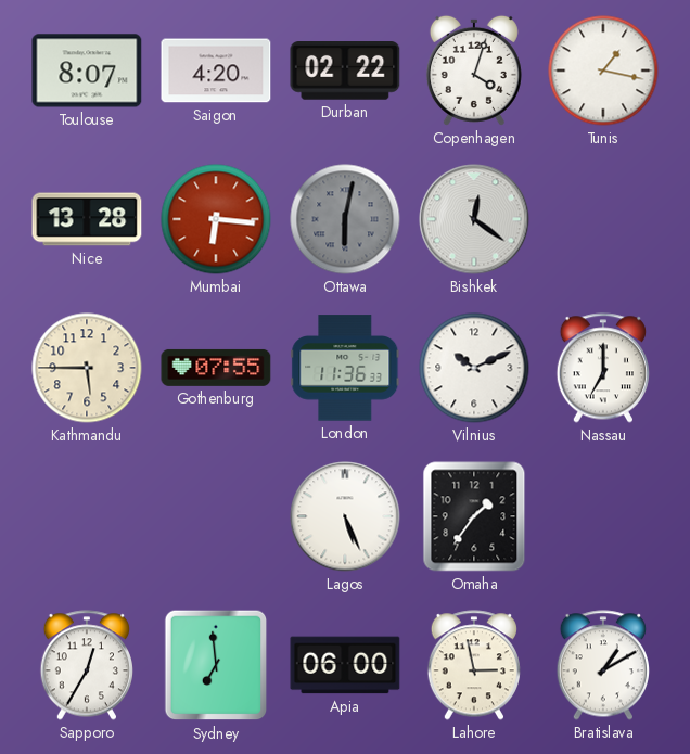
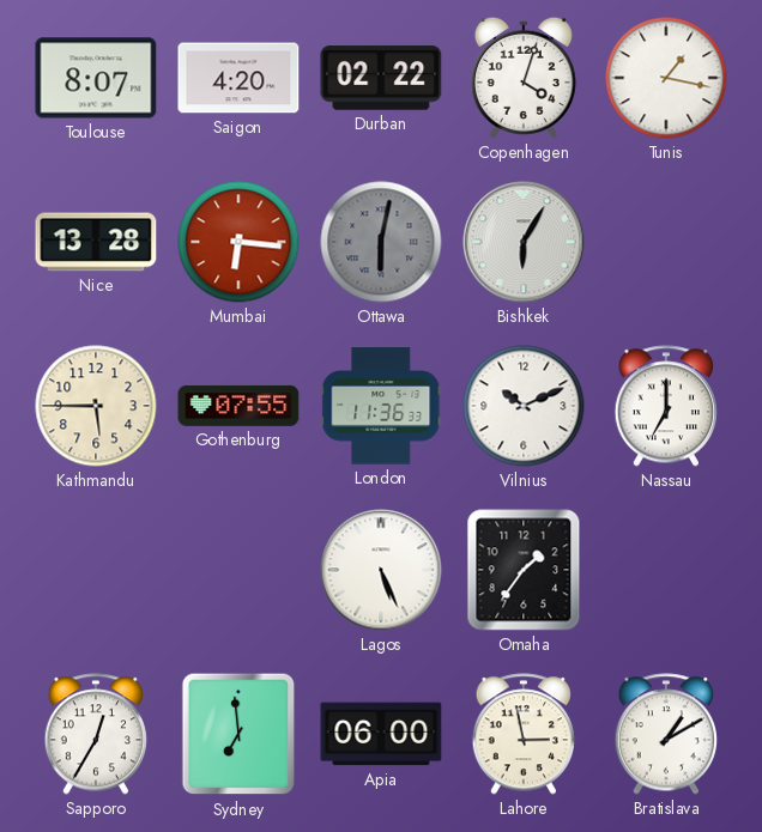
Bishkek: 12:21 -> 6:05
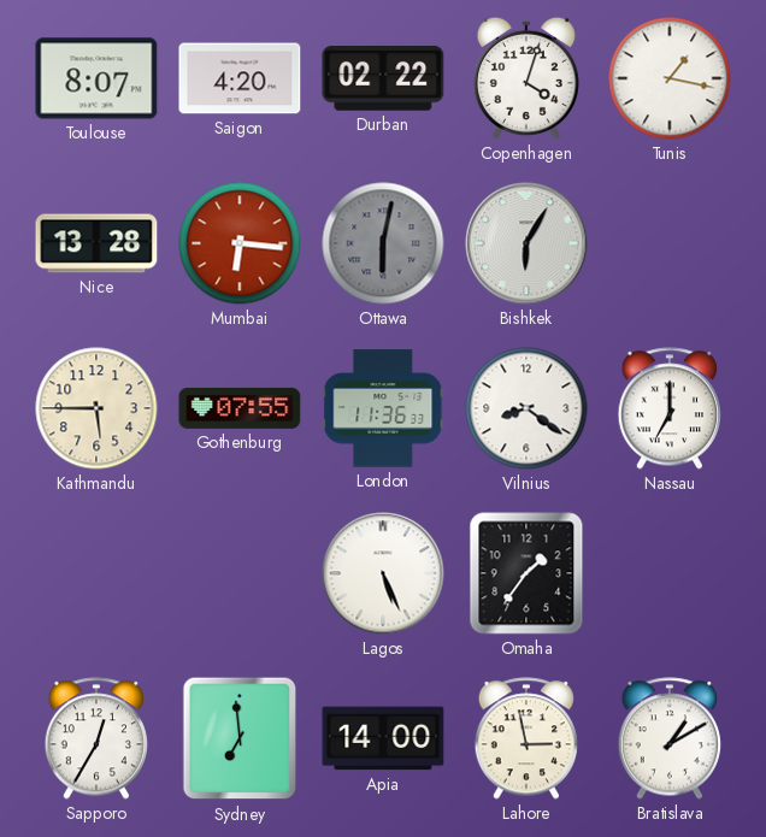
Vilnius: 10:11 -> 8:21
Apia: 06:00 -> 14:00
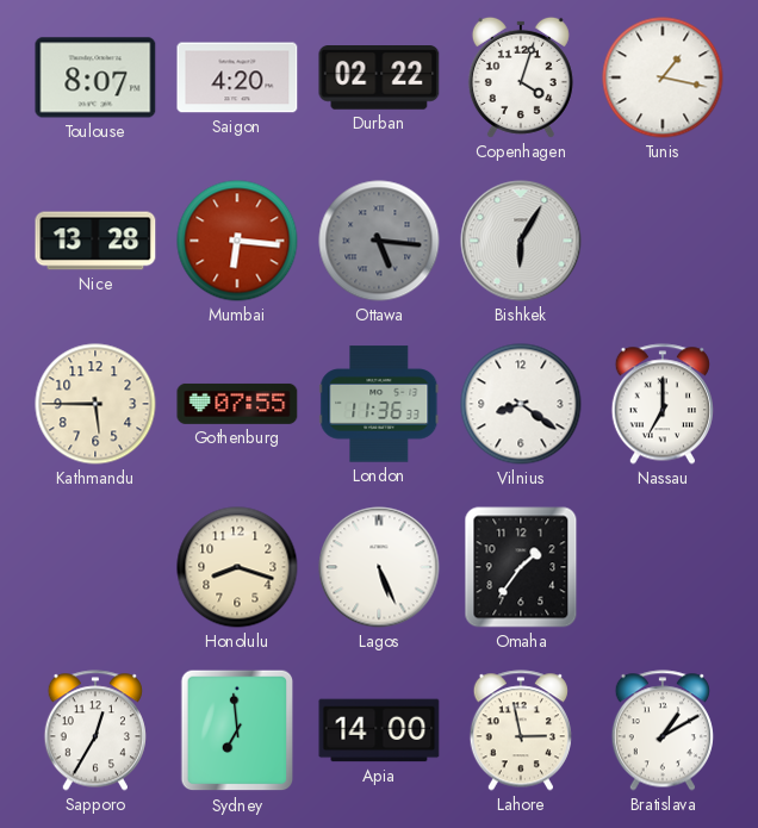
Ottawa: 6:02 -> 5:16
Honolulu: none -> 8:18
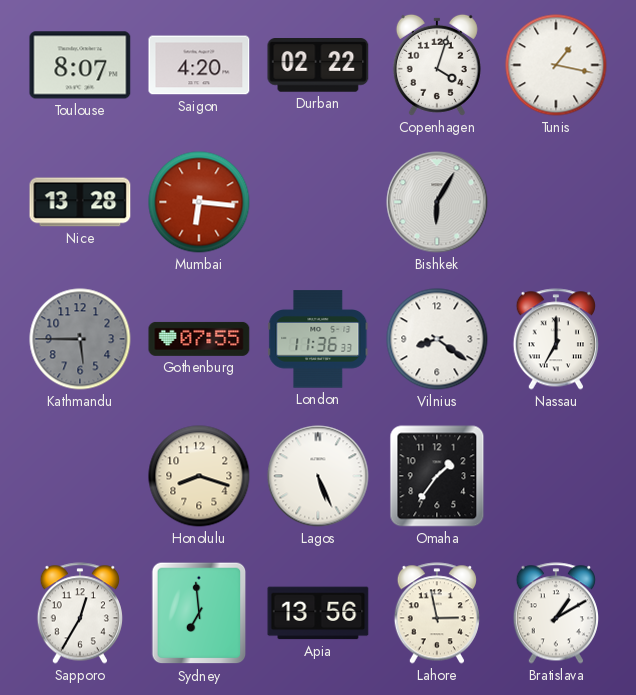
Ottawa: 5:16 -> none
Kathmandu dial: cream -> grey
Apia: 14:00 -> 13:56
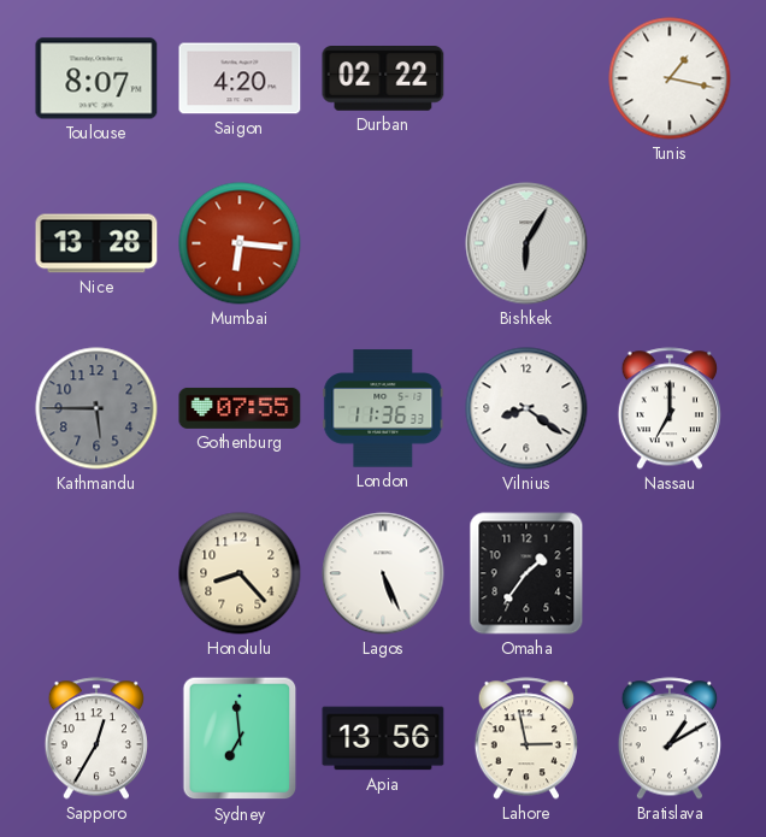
Copenhagen: 4:03 -> none
Honolulu: 8:18 -> 8:23
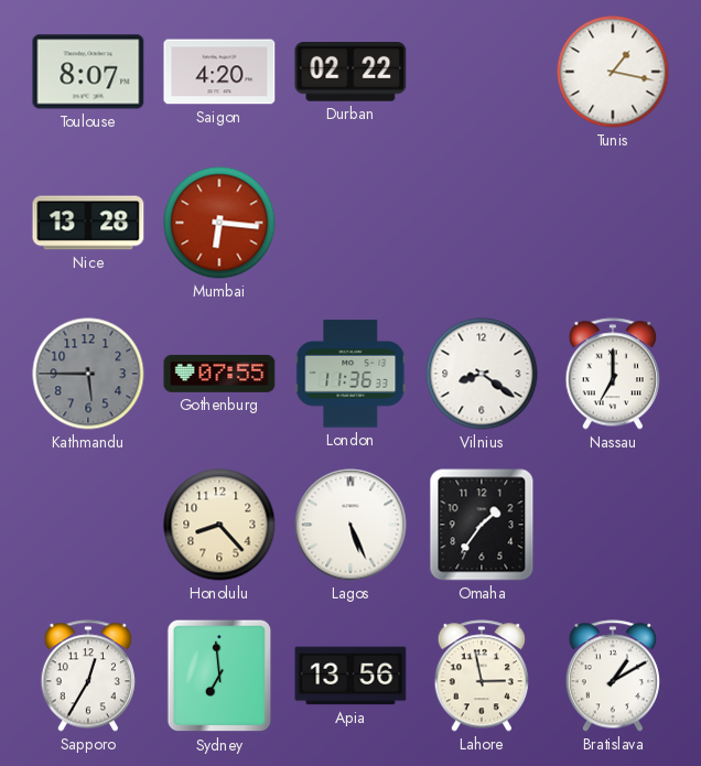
Bishkek: 6:05 -> none
